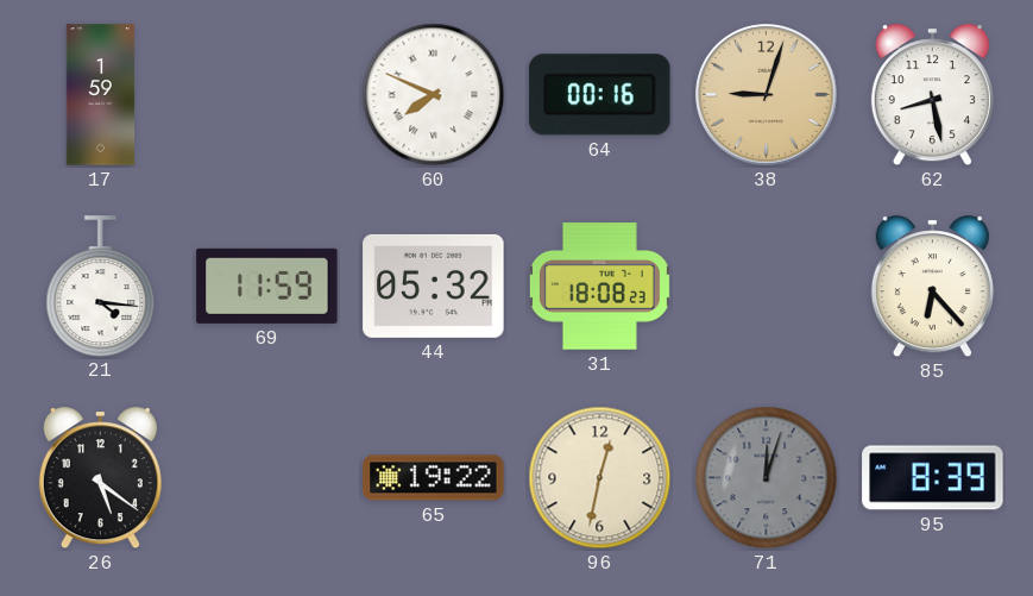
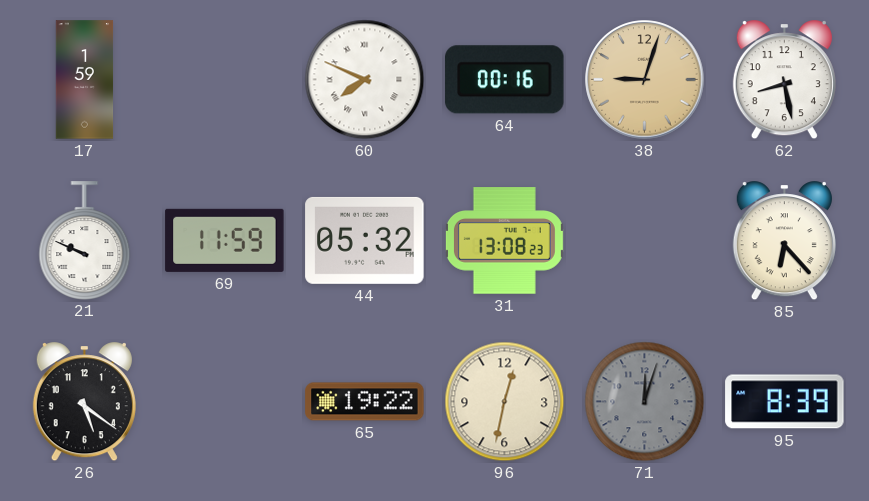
21: 4:16 -> 9:49
31: 18:08 -> 13:08
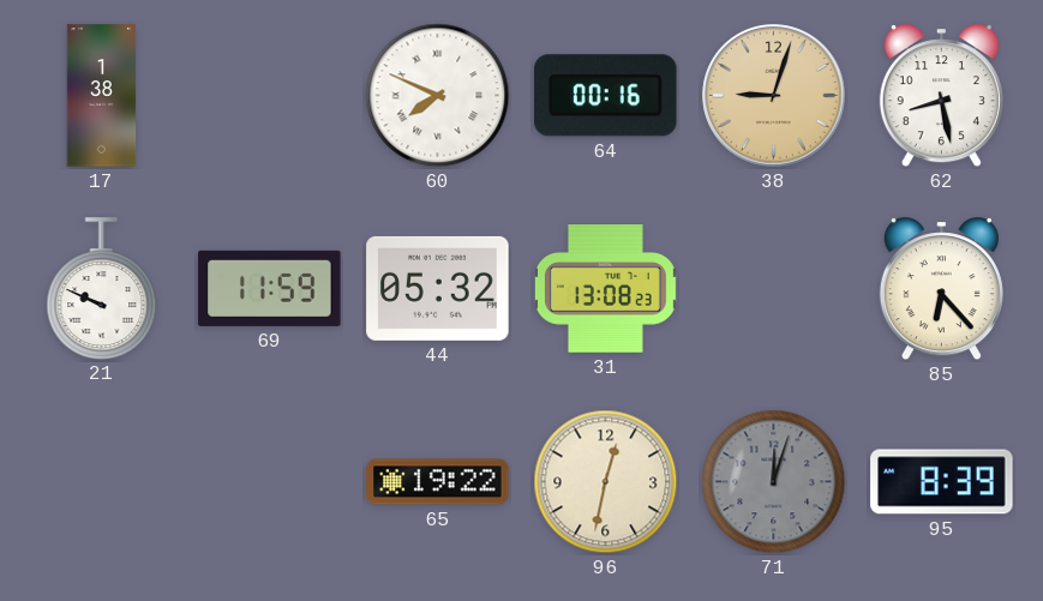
17: 1:59 -> 1:38
26: 5:21 -> none
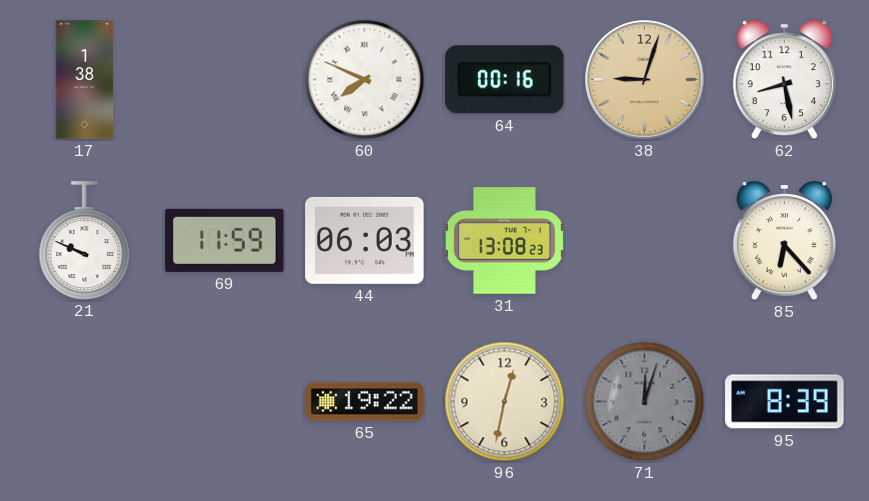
44: 05:32 -> 06:03
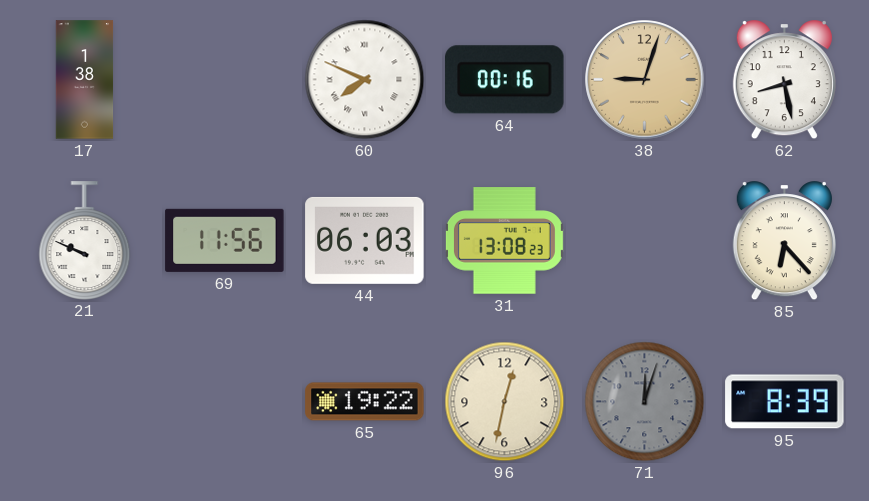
69: 11:59 -> 11:56
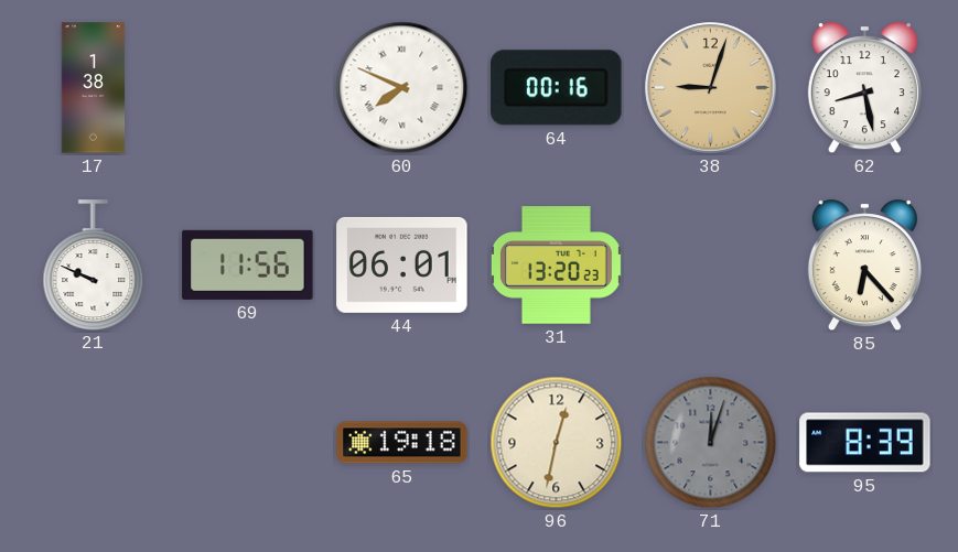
44: 06:03 -> 06:01
31: 13:08 -> 13:20
65: 19:22 -> 19:18
